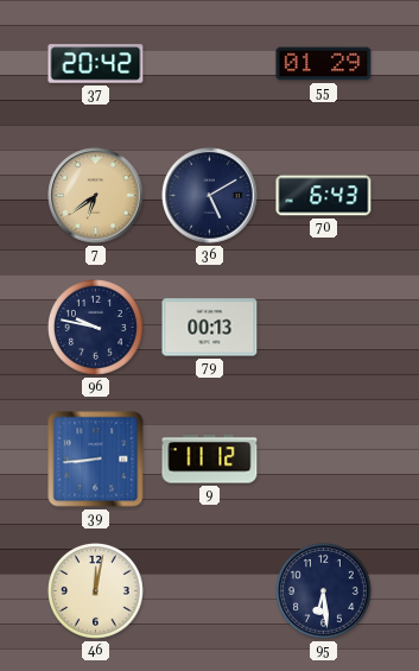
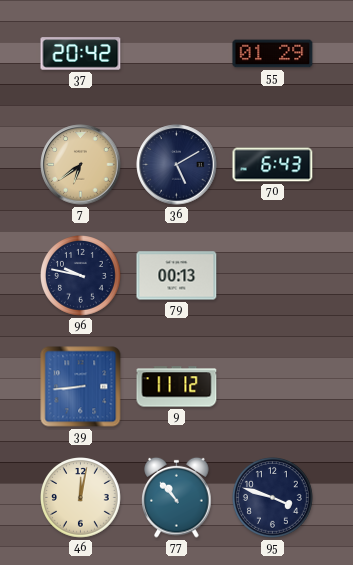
77: none -> 10:53
95: 6:29 -> 3:48
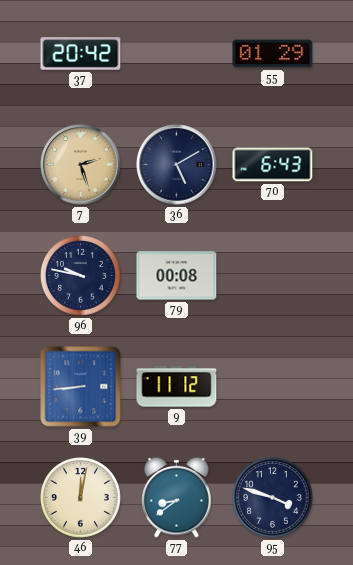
7: 6:39 -> 2:27
79: 00:13 -> 00:08
77: 10:53 -> 8:39
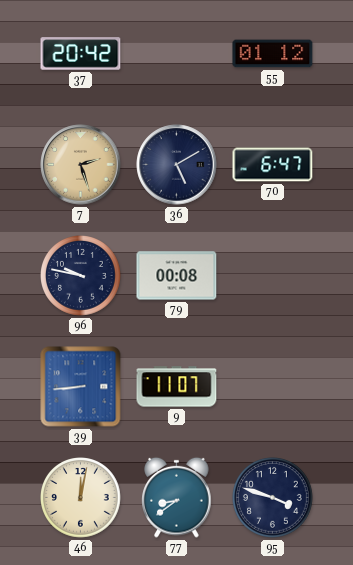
55: 01:29 -> 01:12
70: 6:43 -> 6:47
9: 11:12 -> 11:07
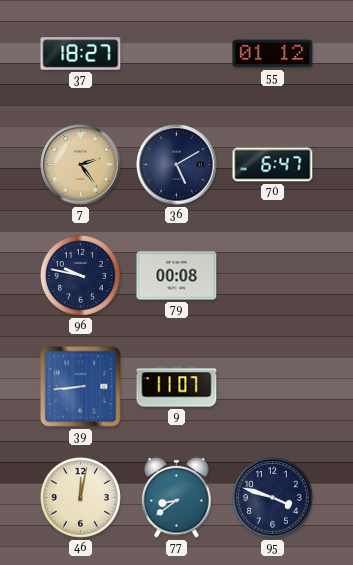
37: 20:42 -> 18:27
7: 2:27 -> 2:24
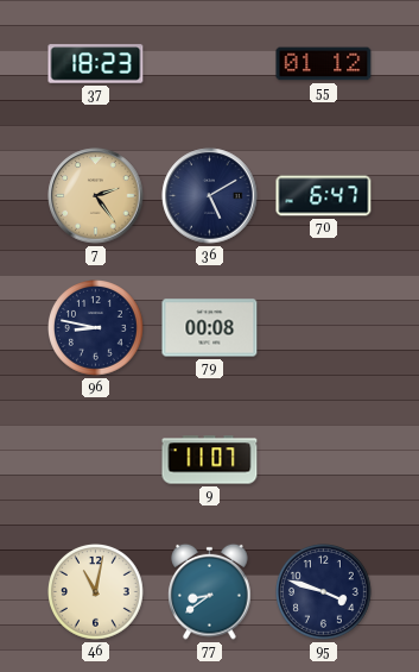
37: 18:27 -> 18:23
96: 9:47 -> 8:47
39: 8:44 -> none
46: 12:02 -> 11:02
